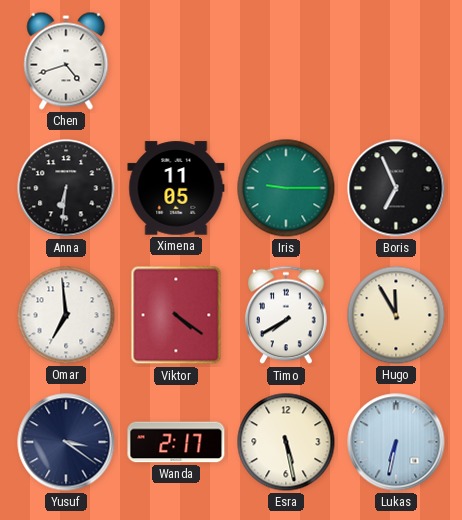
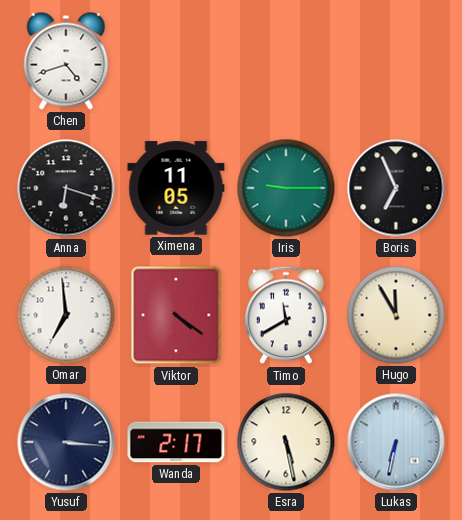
Anna: 6:31 -> 6:18
Timo: 7:40 -> 11:40
Yusuf: 3:21 -> 3:16
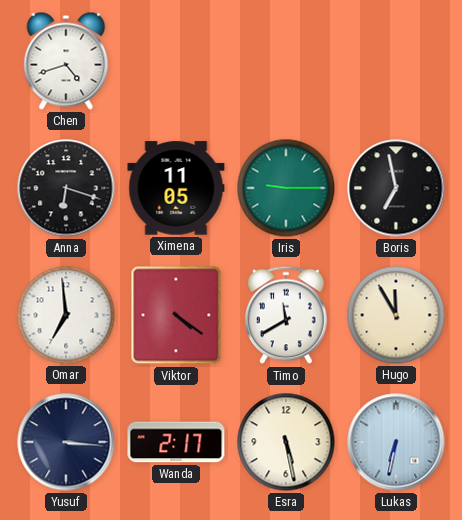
Boris: 6:56 -> 6:58
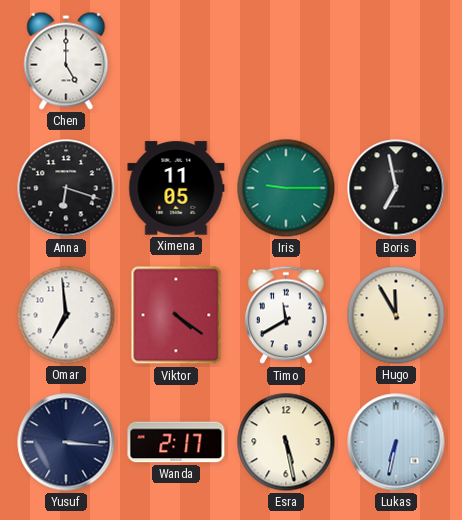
Chen: 4:42 -> 5:00
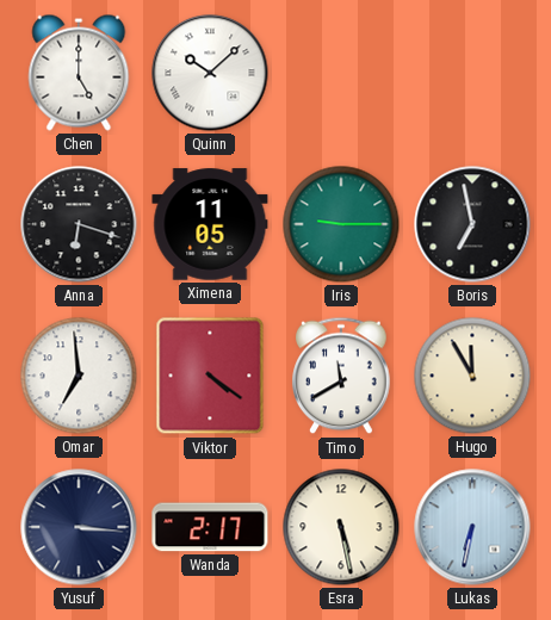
Quinn: none -> 10:08
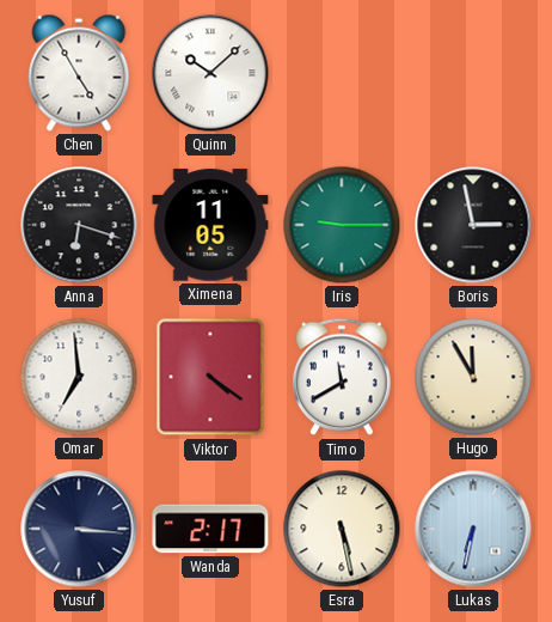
Chen: 5:00 -> 4:55
Boris: 6:58 -> 2:58
